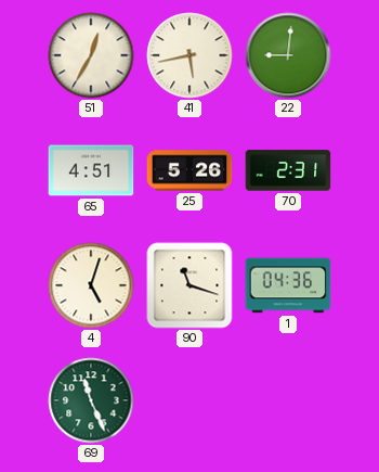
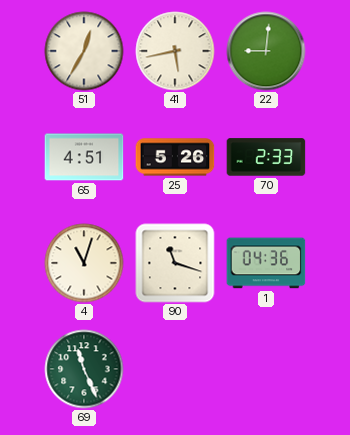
70: 2:31 -> 2:33
4: 5:03 -> 11:03
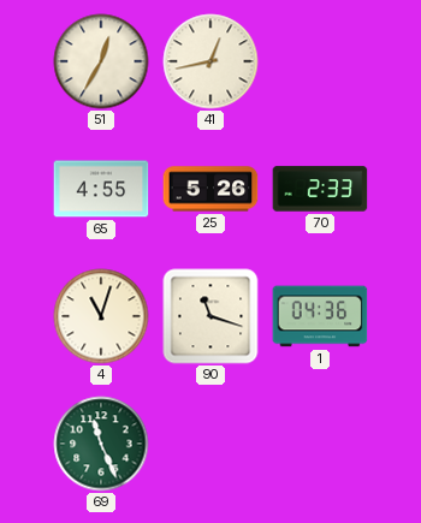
41: 5:43 -> 12:43
22: 9:01 -> none
65: 4:51 -> 4:55
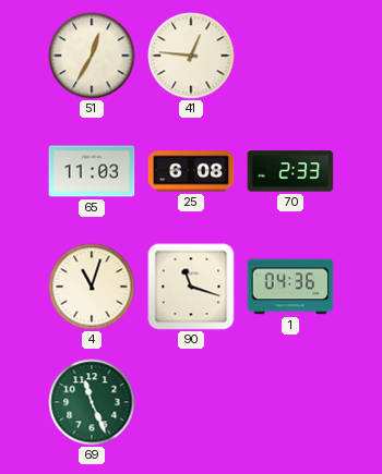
41: 12:43 -> 12:46
65: 4:55 -> 11:03
25: 5:26 -> 6:08
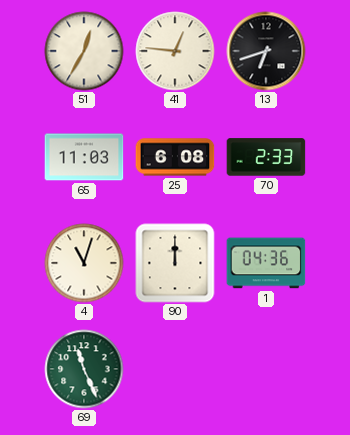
13: none -> 6:42
90: 11:18 -> 12:00
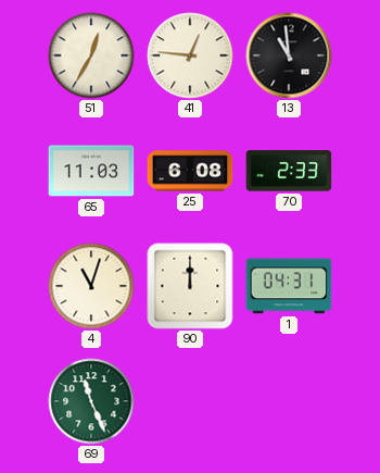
13: 6:42 -> 10:59
1: 04:36 -> 04:31
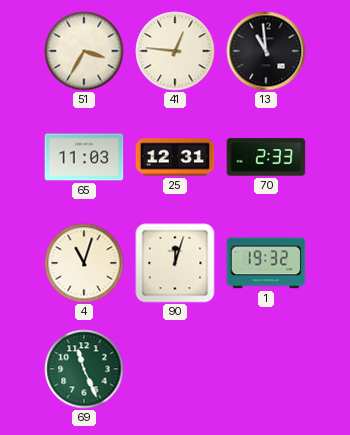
51: 12:35 -> 3:35
25: 6:08 -> 12:31
90: 12:00 -> 12:03
1: 04:31 -> 19:32
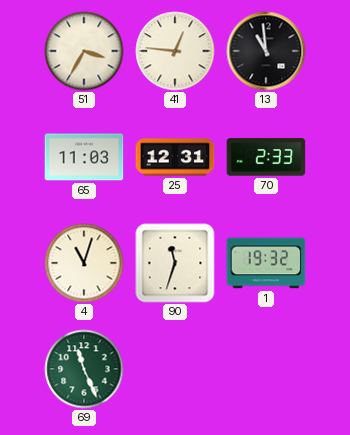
90: 12:03 -> 11:33
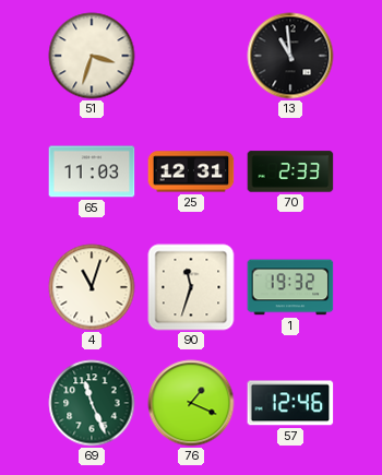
51: 3:35 -> 3:33
41: 12:46 -> none
76: none -> 1:19
57: none -> 12:46
